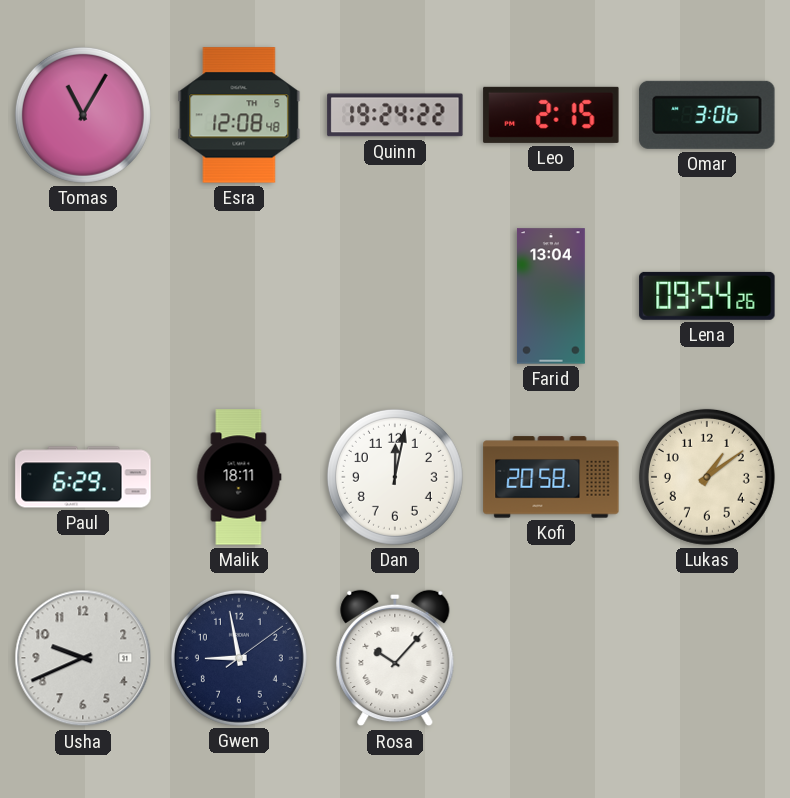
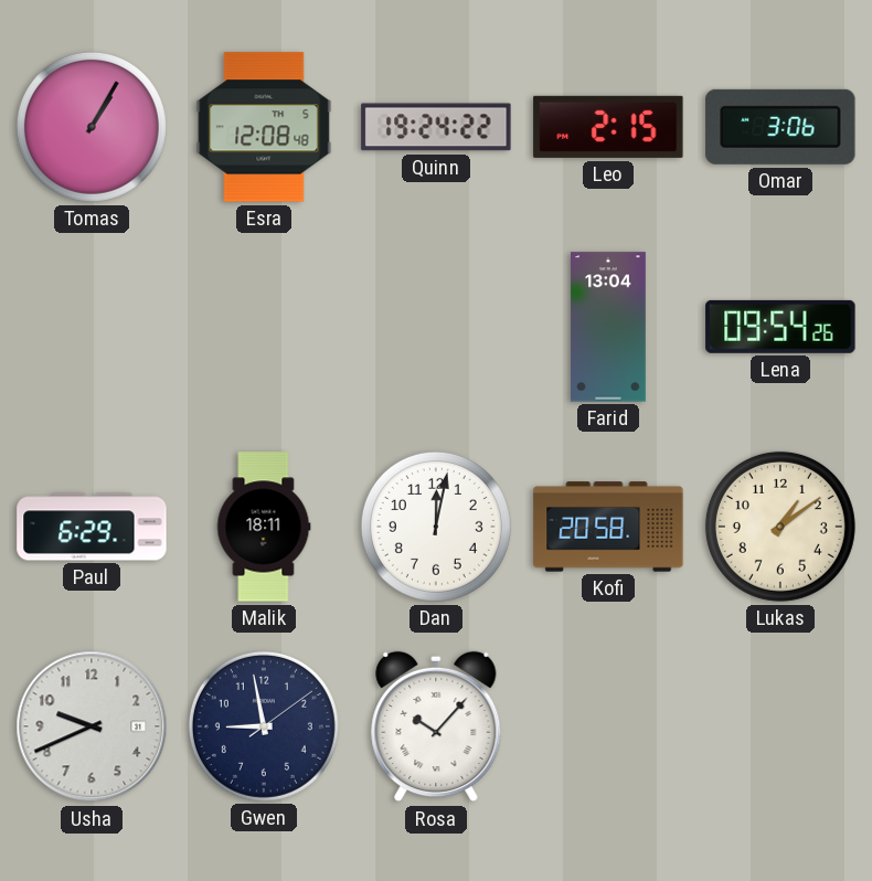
Tomas: 11:05 -> 1:05
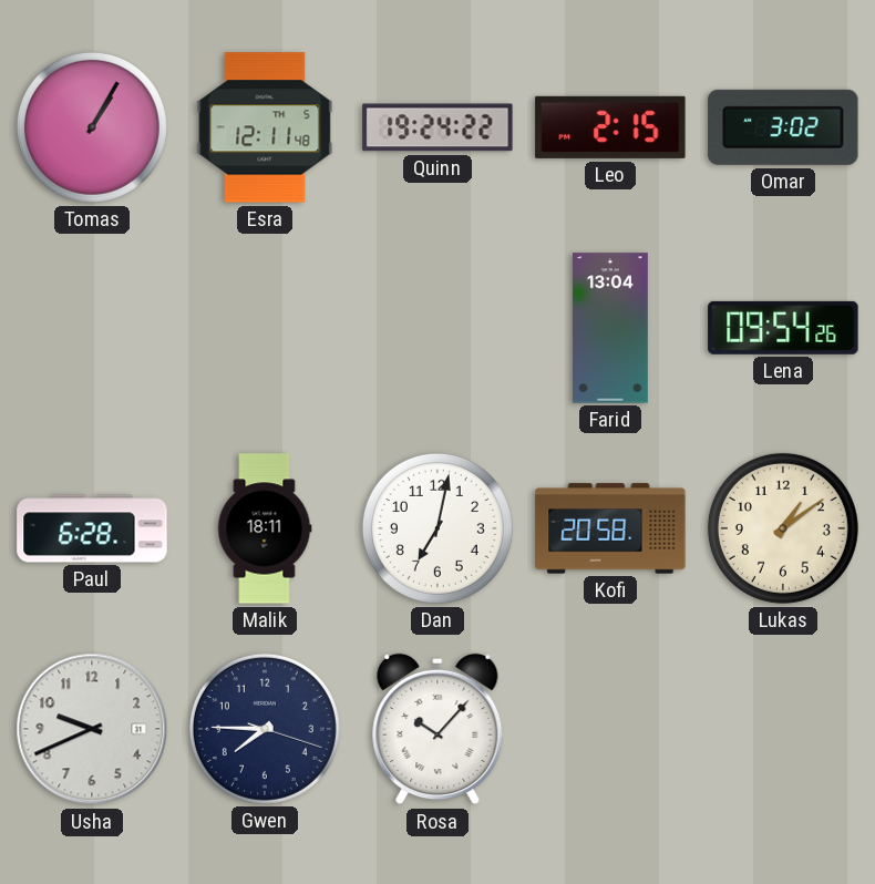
Esra: 12:08 -> 12:11
Omar: 3:06 -> 3:02
Paul: 6:29 -> 6:28
Dan: 12:02 -> 7:02
Gwen: 8:58 -> 7:45
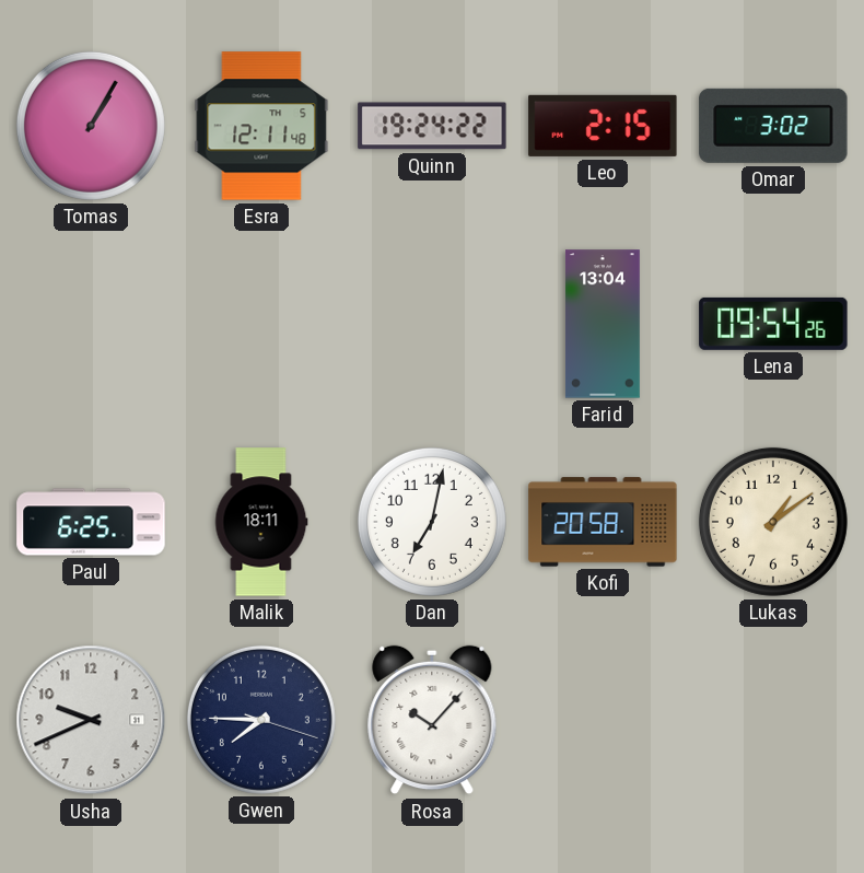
Paul: 6:28 -> 6:25
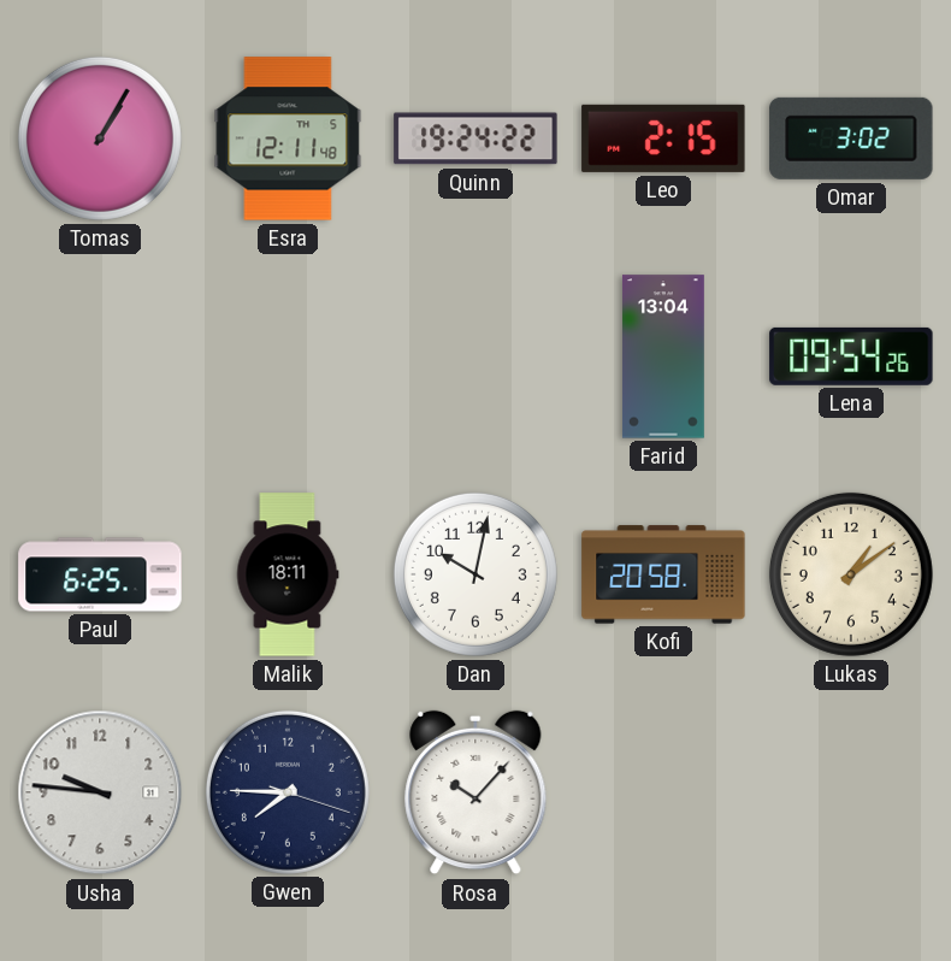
Dan: 7:02 -> 10:02
Usha: 9:41 -> 9:46
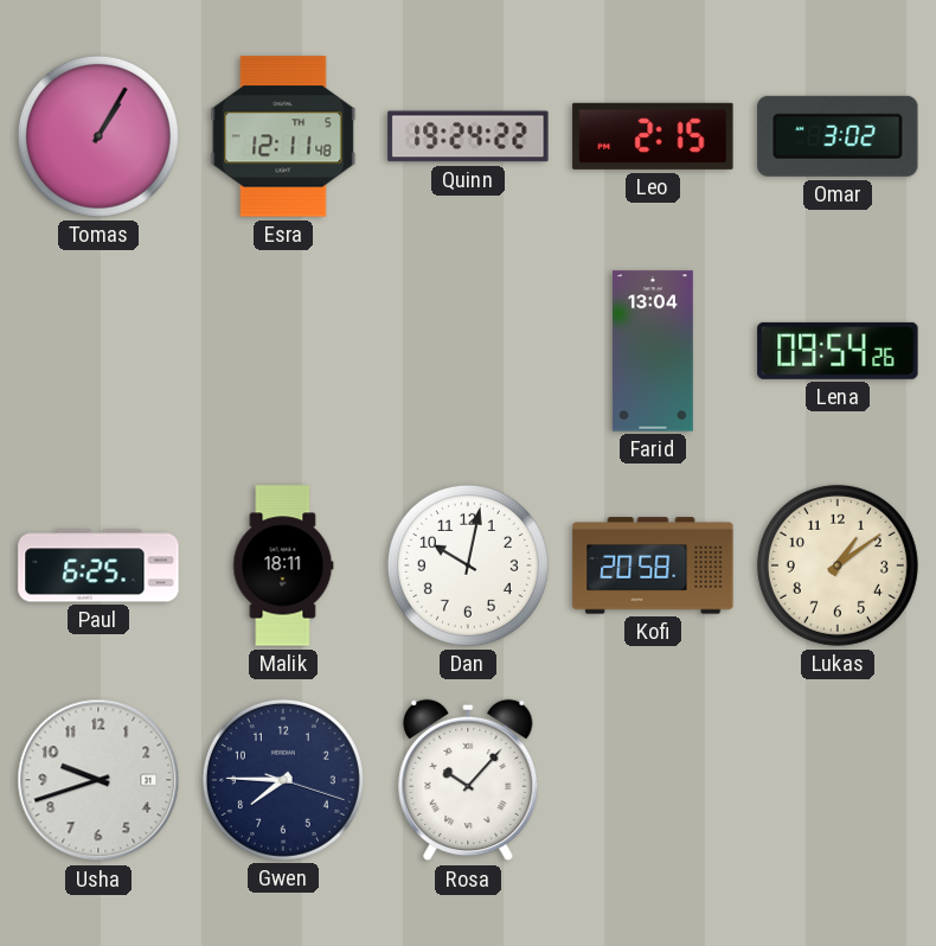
Usha: 9:46 -> 9:42
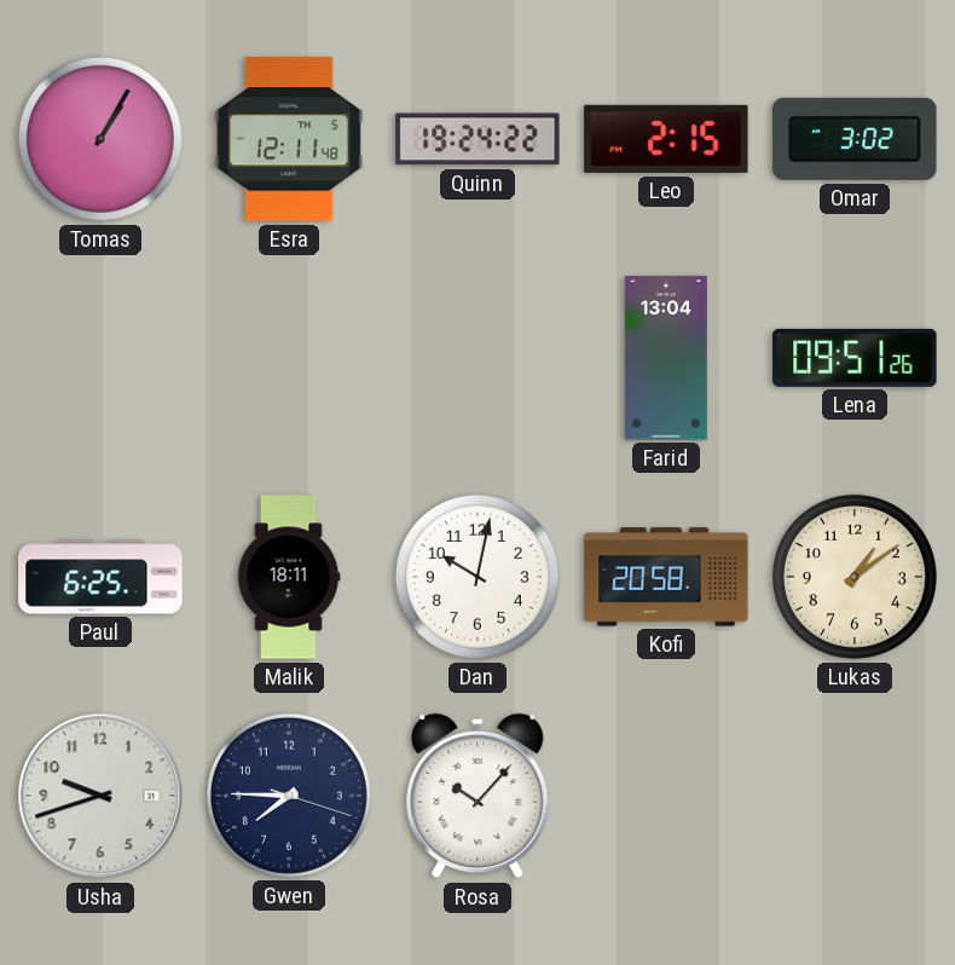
Lena: 09:54 -> 09:51
